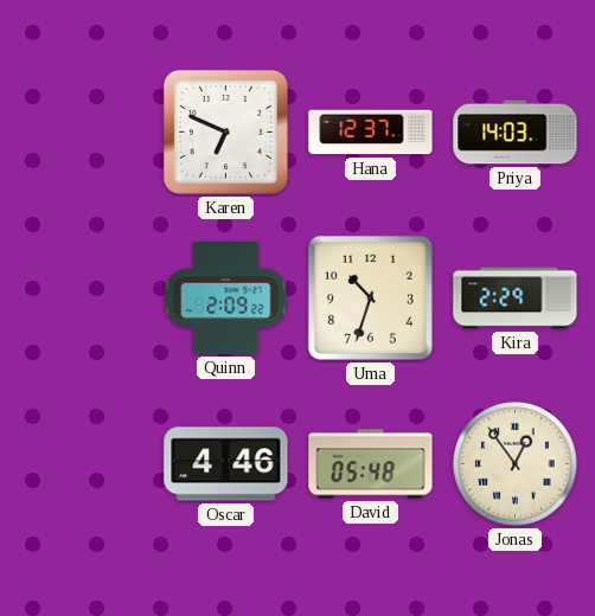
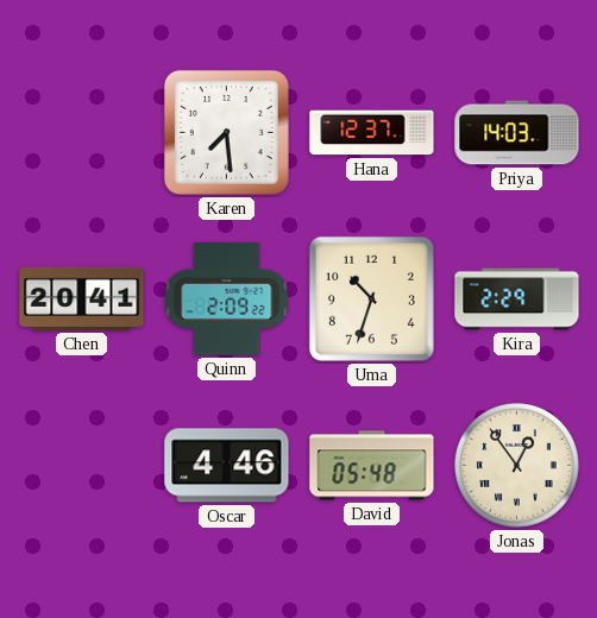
Karen: 6:49 -> 7:29
Chen: none -> 20:41
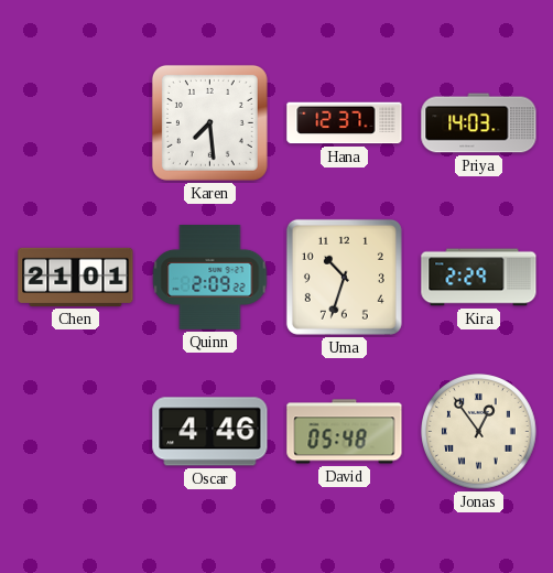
Chen: 20:41 -> 21:01
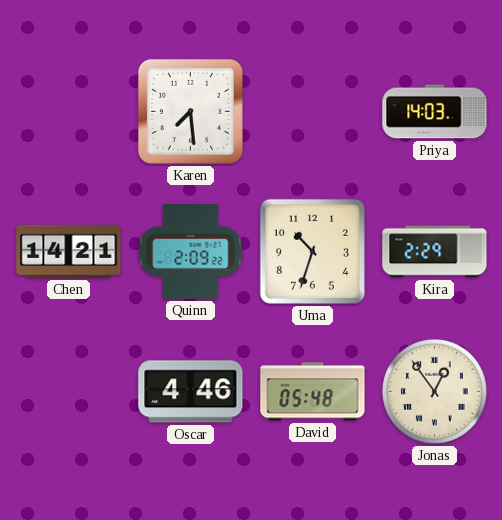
Hana: 12:37 -> none
Chen: 21:01 -> 14:21
